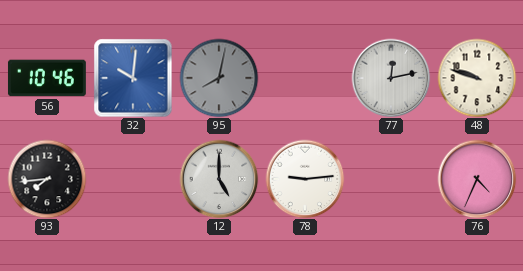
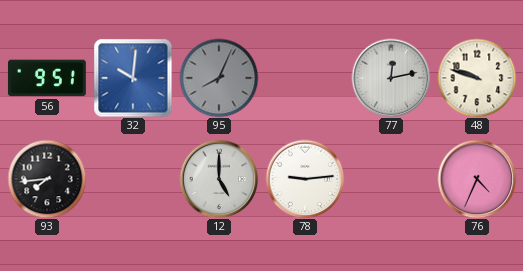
56: 10:46 -> 9:51
95: 8:02 -> 8:04
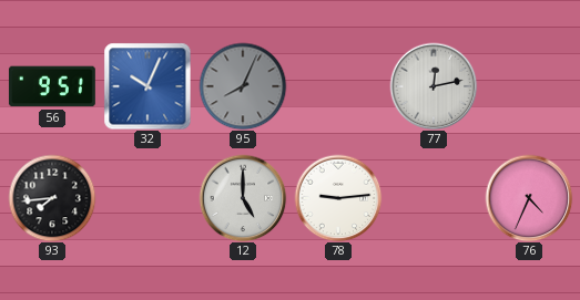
32: 10:01 -> 10:04
48: 9:48 -> none
